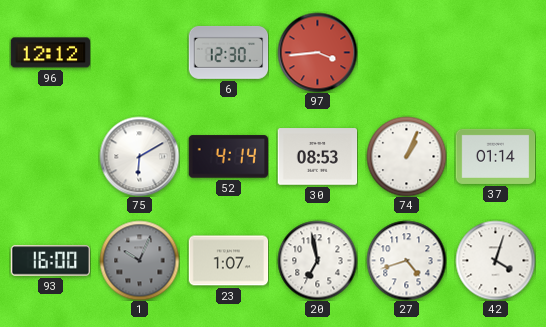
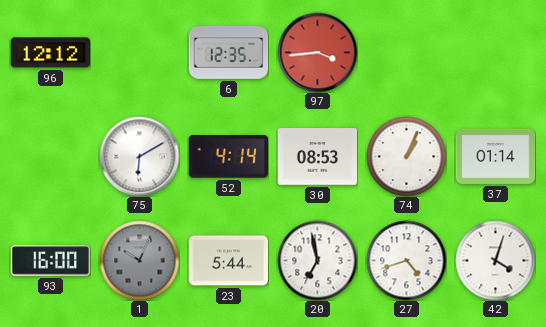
6: 12:30 -> 12:35
23: 1:07 -> 5:44
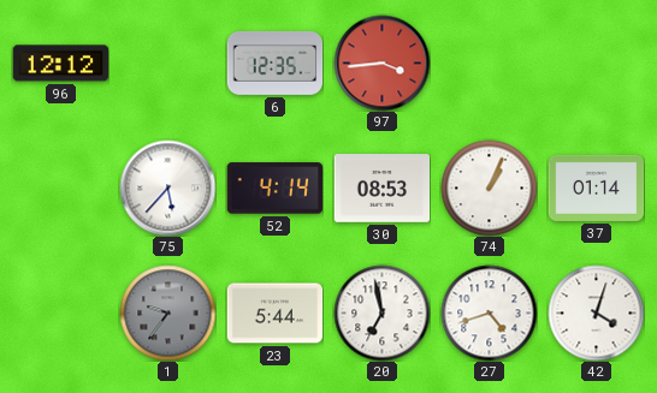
75: 6:10 -> 5:37
93: 16:00 -> none
1: 10:04 -> 9:36
